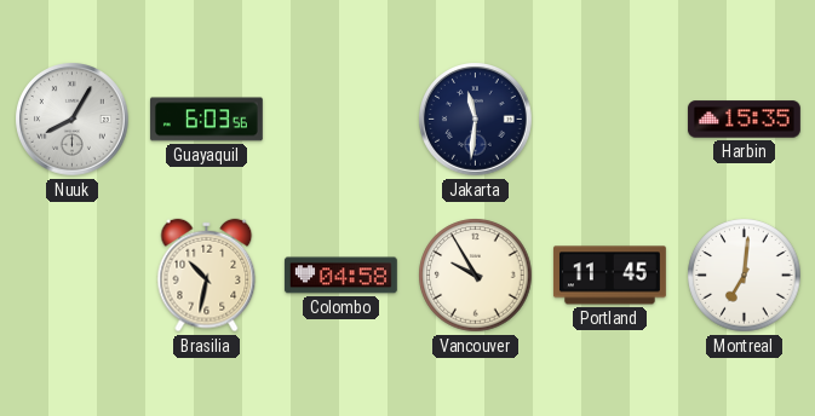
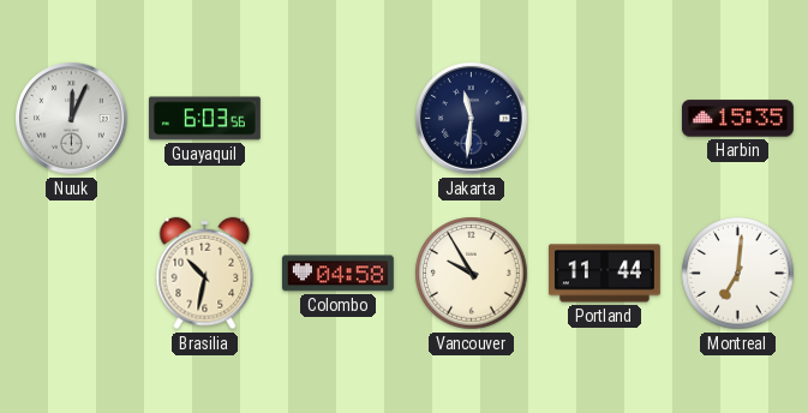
Nuuk: 8:05 -> 12:04
Portland: 11:45 -> 11:44
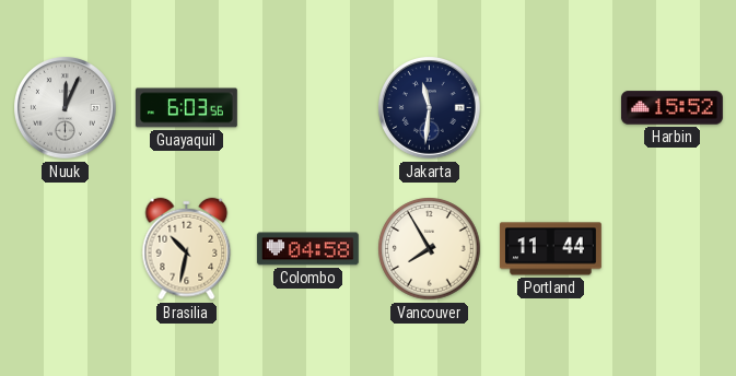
Harbin: 15:35 -> 15:52
Vancouver: 9:55 -> 7:55
Montreal: 7:01 -> none
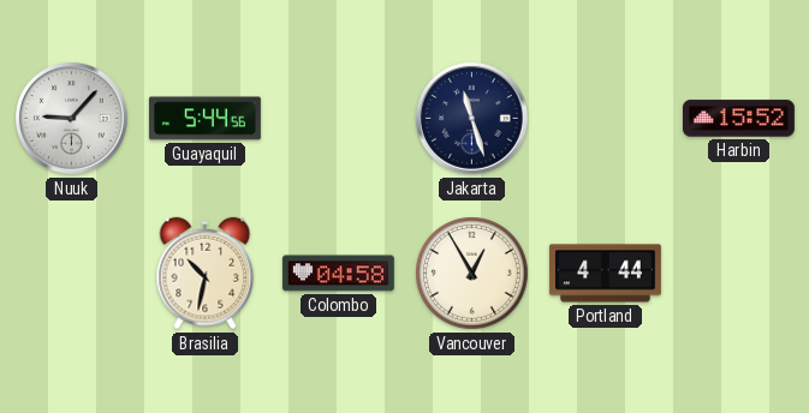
Nuuk: 12:04 -> 9:07
Guayaquil: 6:03 -> 5:44
Jakarta: 11:31 -> 11:27
Vancouver: 7:55 -> 12:55
Portland: 11:44 -> 4:44
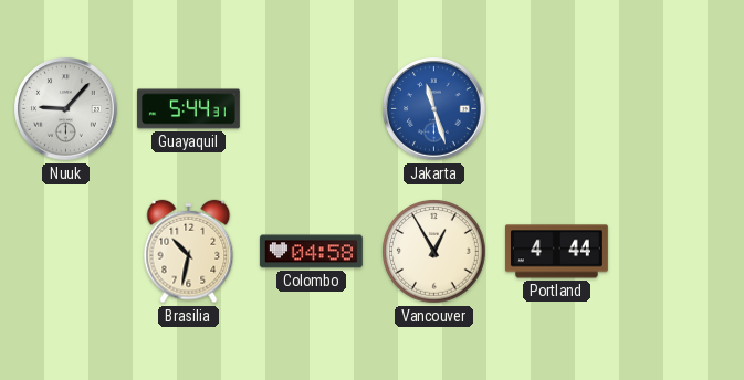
Guayaquil: 5:44:56 -> 5:44:31
Jakarta dial: navy -> blue
Harbin: 15:52 -> none
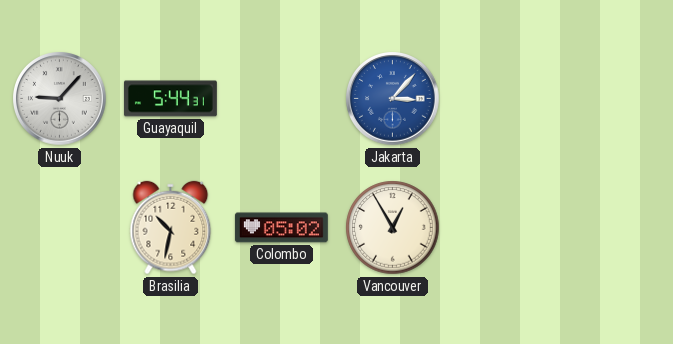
Jakarta: 11:27 -> 3:07
Colombo: 04:58 -> 05:02
Portland: 4:44 -> none
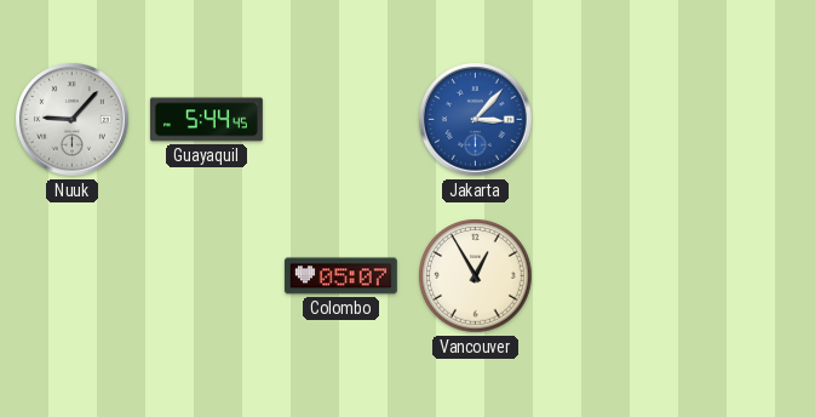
Guayaquil: 5:44:31 -> 5:44:45
Brasilia: 10:32 -> none
Colombo: 05:02 -> 05:07
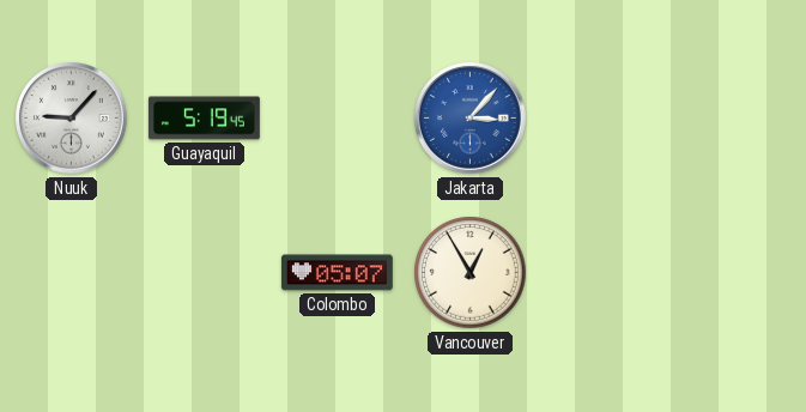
Guayaquil: 5:44 -> 5:19
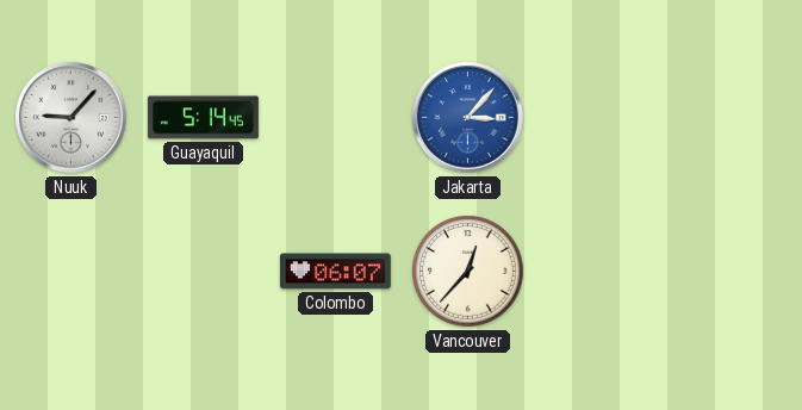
Guayaquil: 5:19 -> 5:14
Colombo: 05:07 -> 06:07
Vancouver: 12:55 -> 12:37
